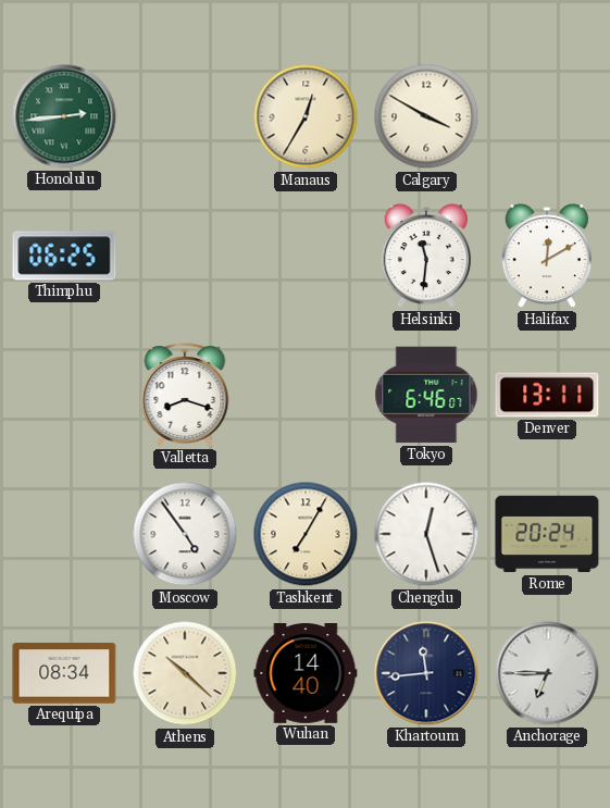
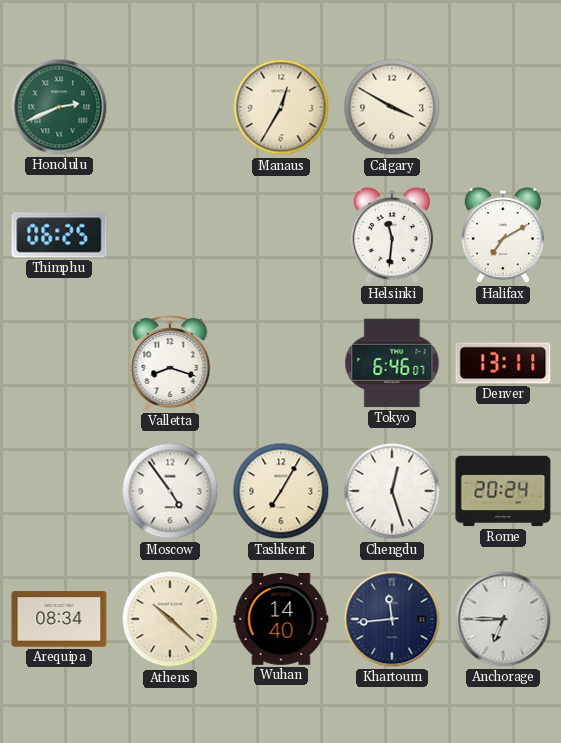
Honolulu: 2:44 -> 2:41
Halifax: 12:10 -> 7:10
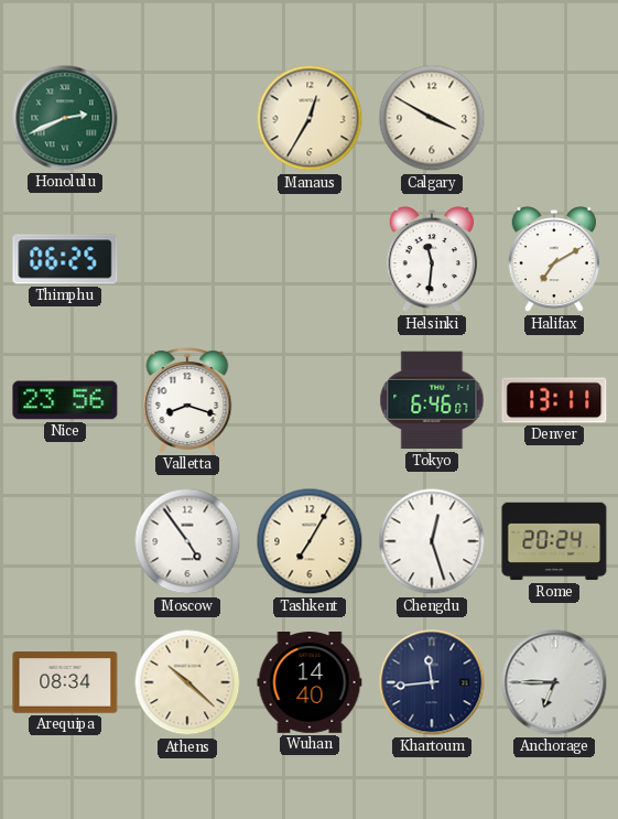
Nice: none -> 23:56
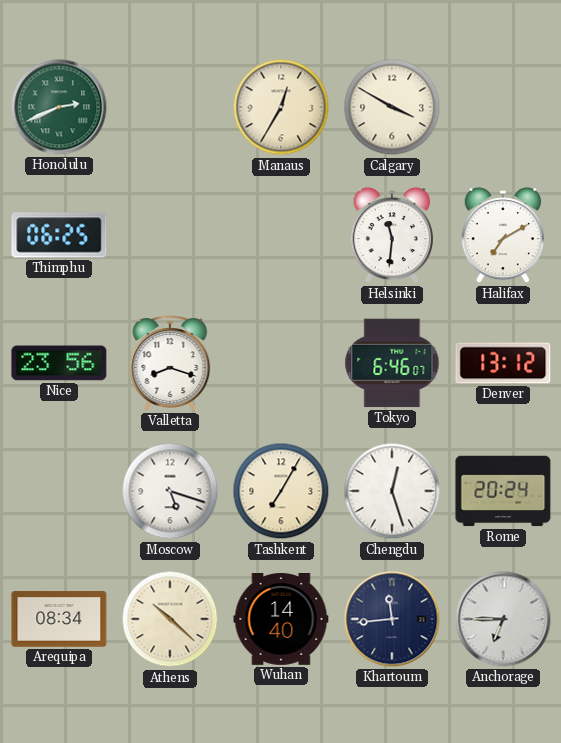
Denver: 13:11 -> 13:12
Moscow: 4:54 -> 5:18
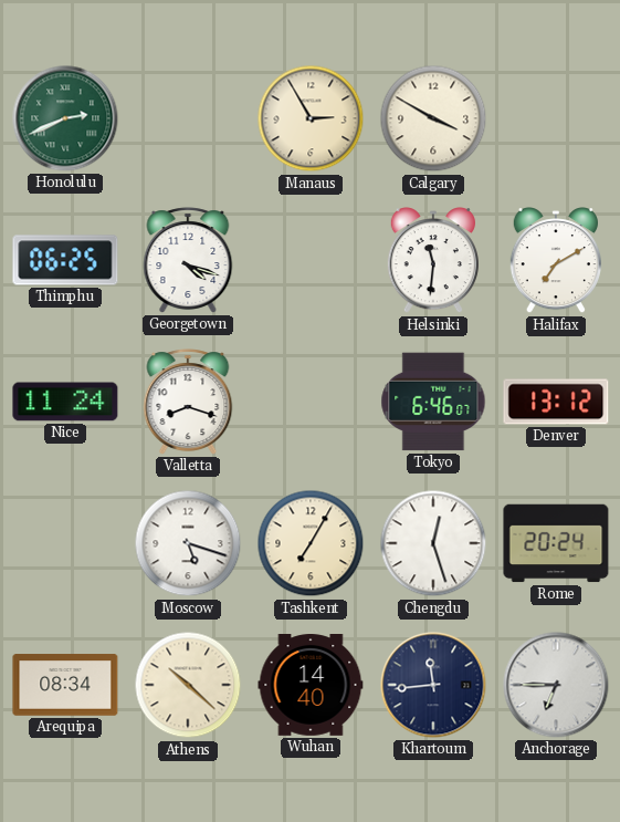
Manaus: 12:35 -> 2:55
Georgetown: none -> 4:18
Nice: 23:56 -> 11:24
